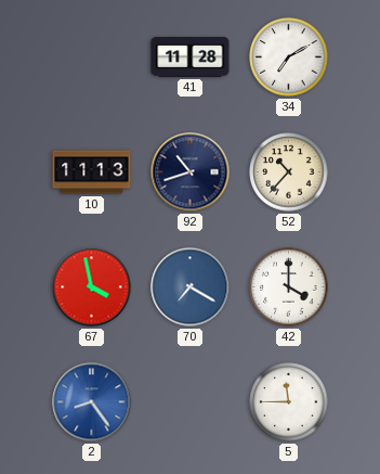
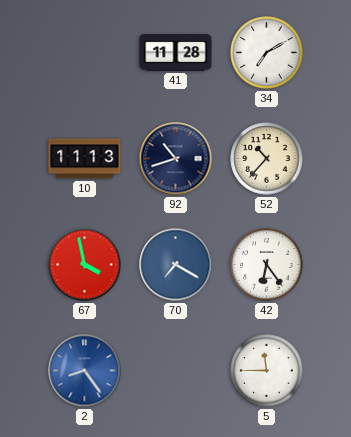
42: 4:00 -> 6:24
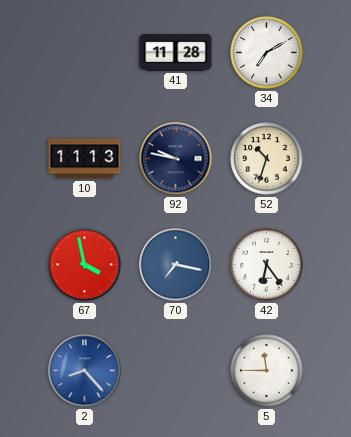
92: 10:42 -> 9:47
52: 10:37 -> 10:33
70: 7:20 -> 7:17
2: 8:24 -> 8:23
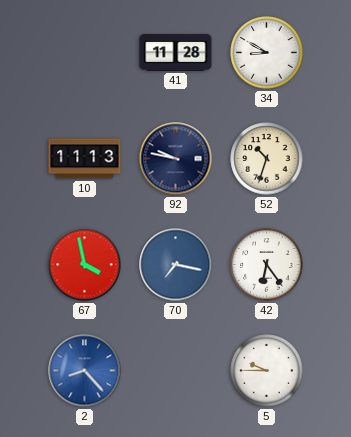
34: 7:10 -> 8:50
5: 11:45 -> 9:45
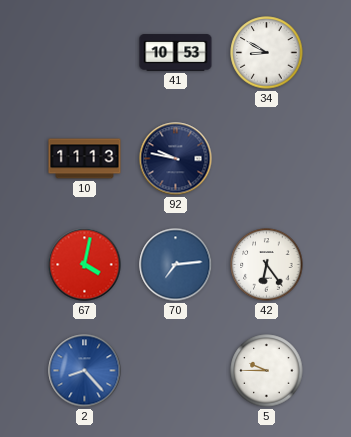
41: 11:28 -> 10:53
52: 10:33 -> none
67: 3:58 -> 4:02
70: 7:17 -> 7:14
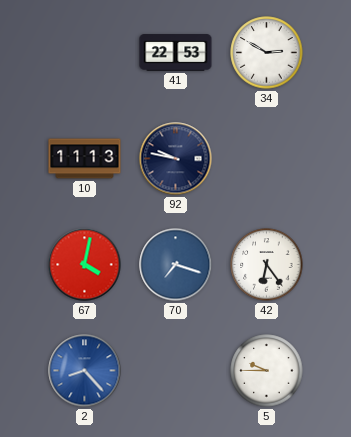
41: 10:53 -> 22:53
34: 8:50 -> 2:50
70: 7:14 -> 7:18
